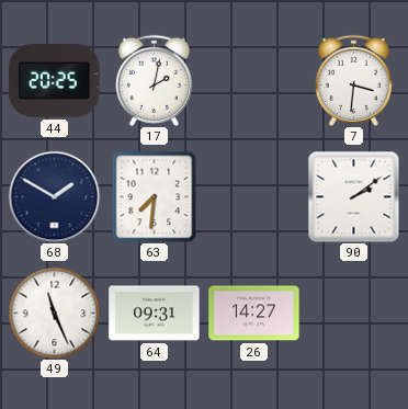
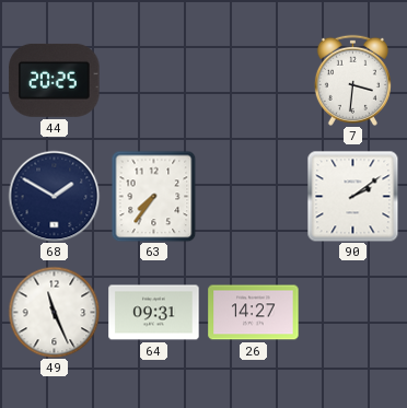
17: 2:02 -> none
63: 7:31 -> 7:36
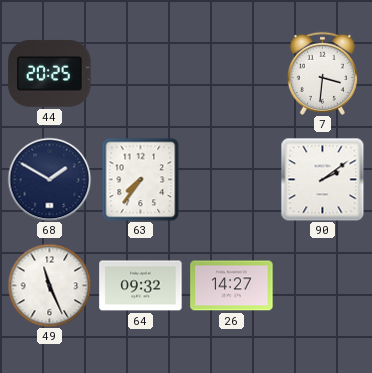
64: 09:31 -> 09:32
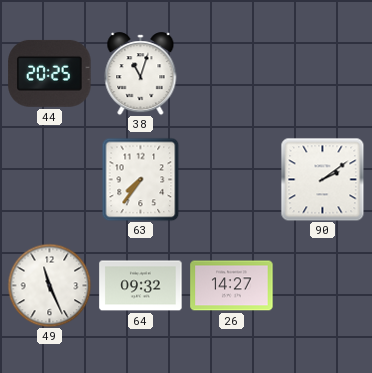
38: none -> 11:03
7: 3:31 -> none
68: 1:50 -> none
